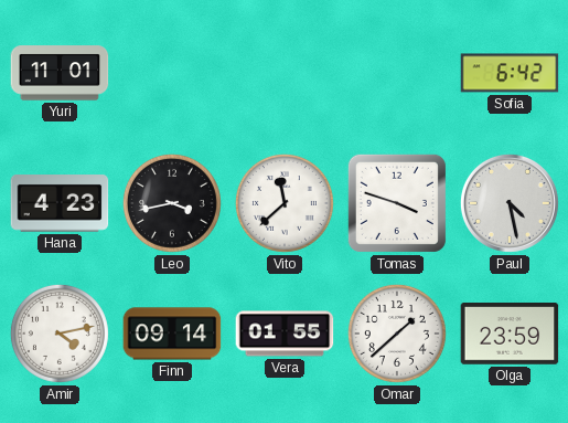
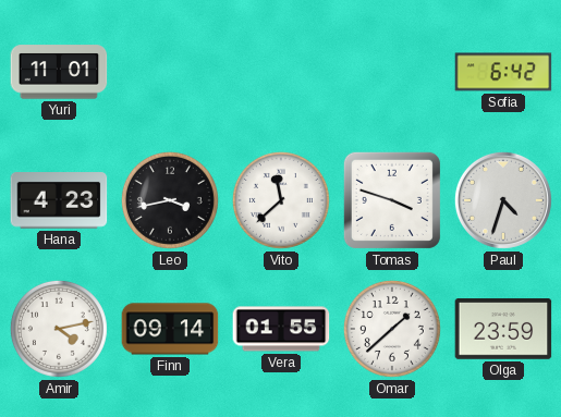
Paul: 4:28 -> 4:33
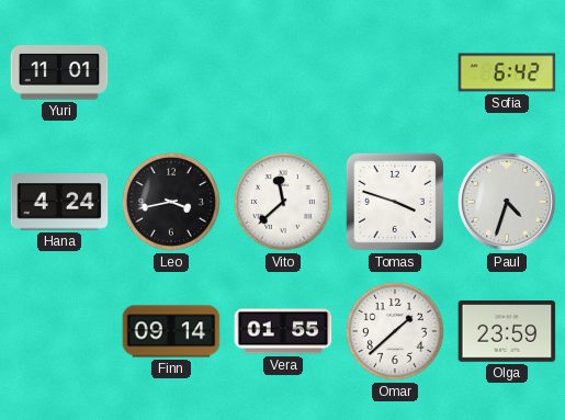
Hana: 4:23 -> 4:24
Amir: 4:13 -> none
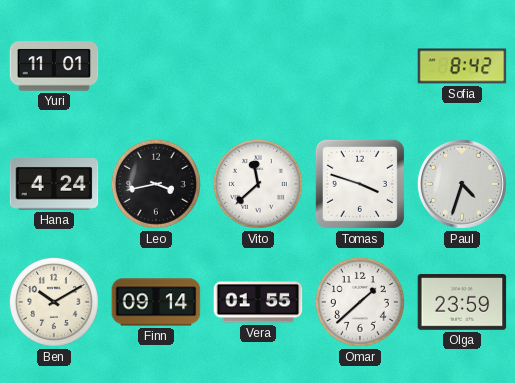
Sofia: 6:42 -> 8:42
Ben: none -> 10:10
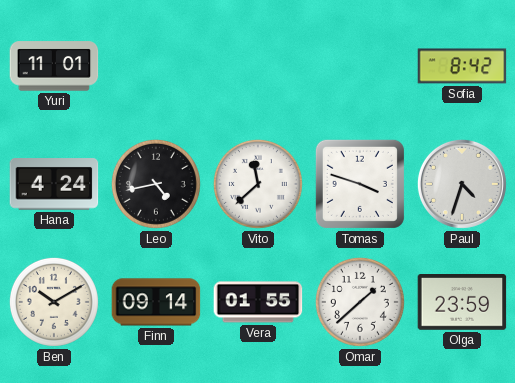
Leo: 3:43 -> 4:43
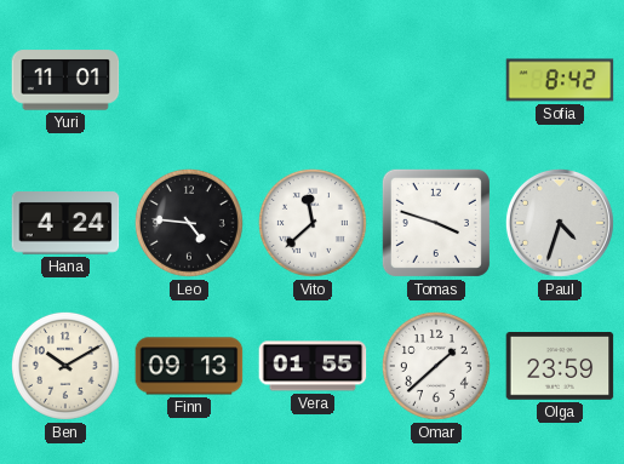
Leo: 4:43 -> 4:46
Finn: 09:14 -> 09:13
